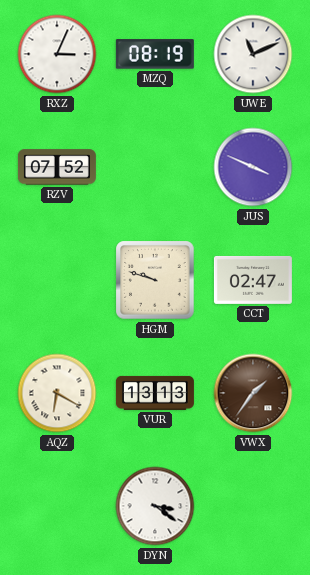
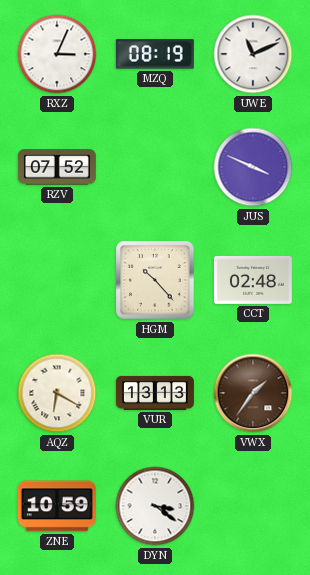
HGM: 9:48 -> 10:23
CCT: 02:47 -> 02:48
ZNE: none -> 10:59
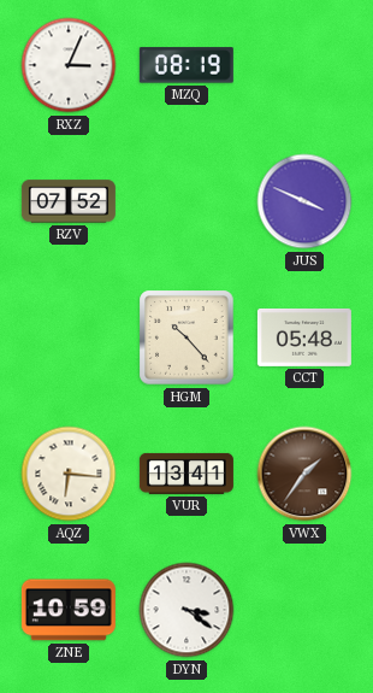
UWE: 11:11 -> none
CCT: 02:48 -> 05:48
AQZ: 6:20 -> 6:16
VUR: 13:13 -> 13:41
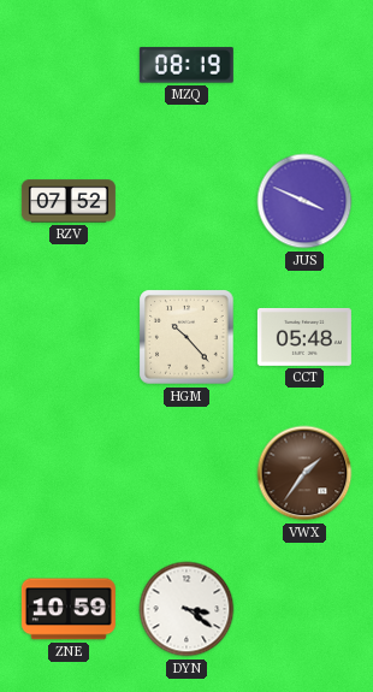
RXZ: 3:04 -> none
AQZ: 6:16 -> none
VUR: 13:41 -> none
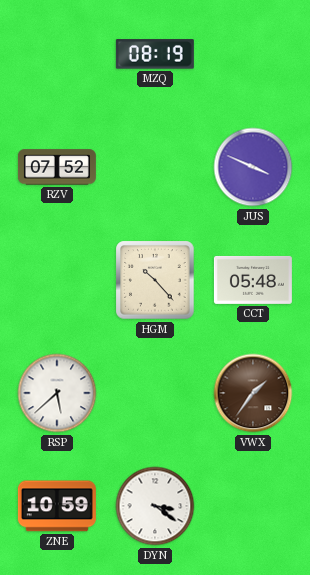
RSP: none -> 5:38
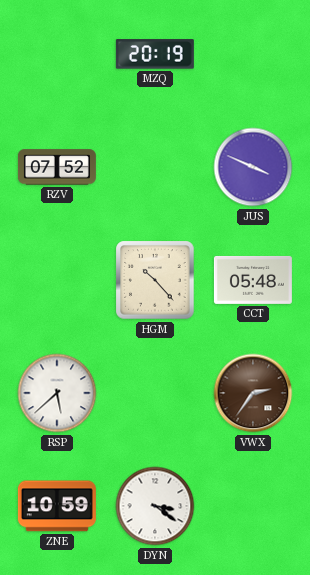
MZQ: 08:19 -> 20:19
VWX: 1:36 -> 2:36
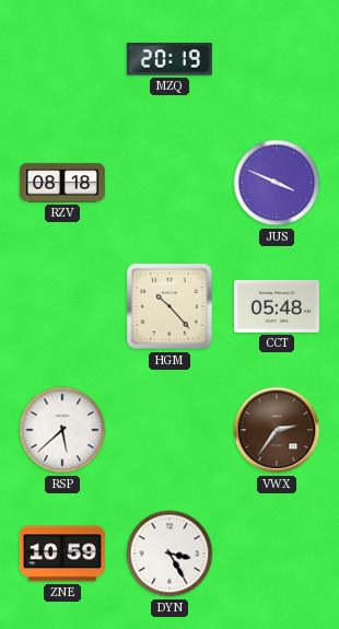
RZV: 07:52 -> 08:18
DYN: 3:21 -> 3:25
